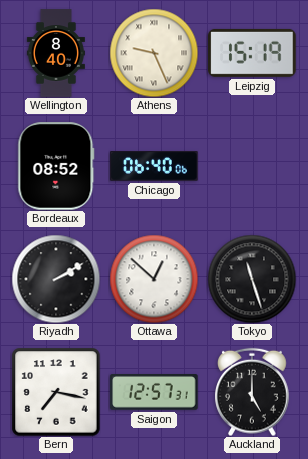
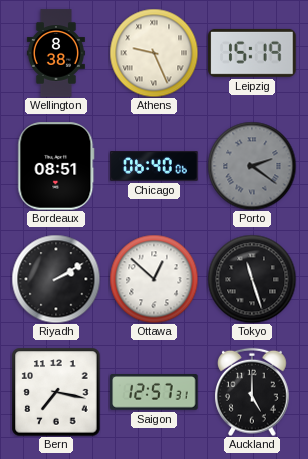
Wellington: 8:40 -> 8:38
Bordeaux: 08:52 -> 08:51
Porto: none -> 2:21
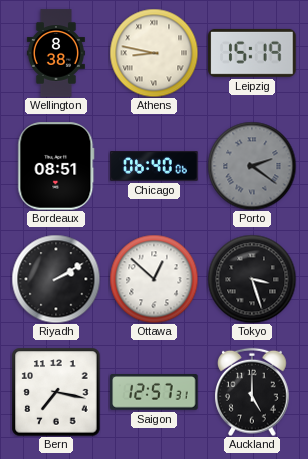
Athens: 9:26 -> 8:47
Tokyo: 11:27 -> 3:27
